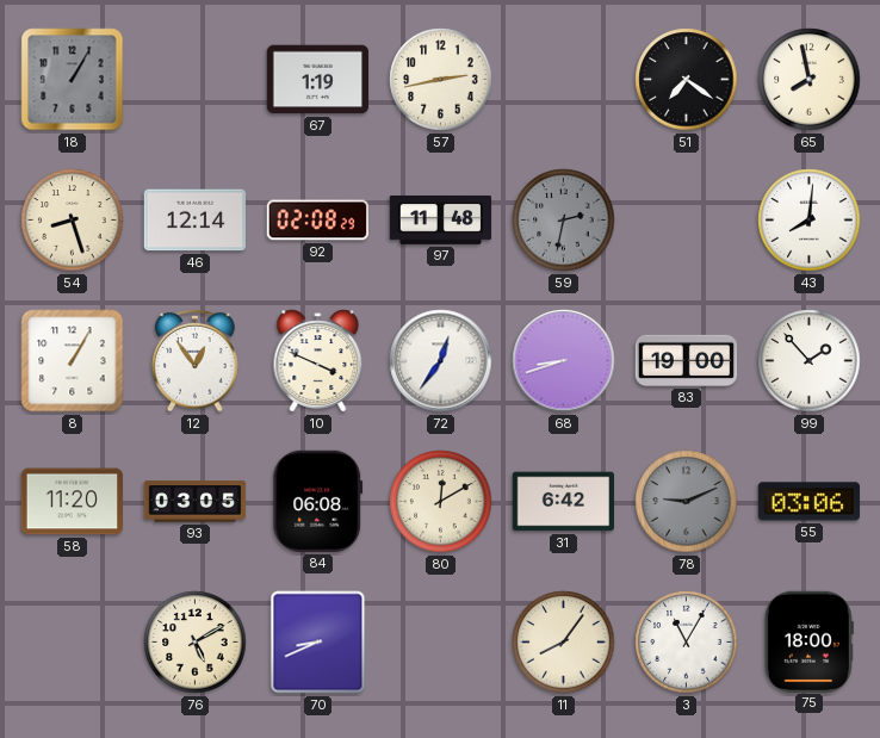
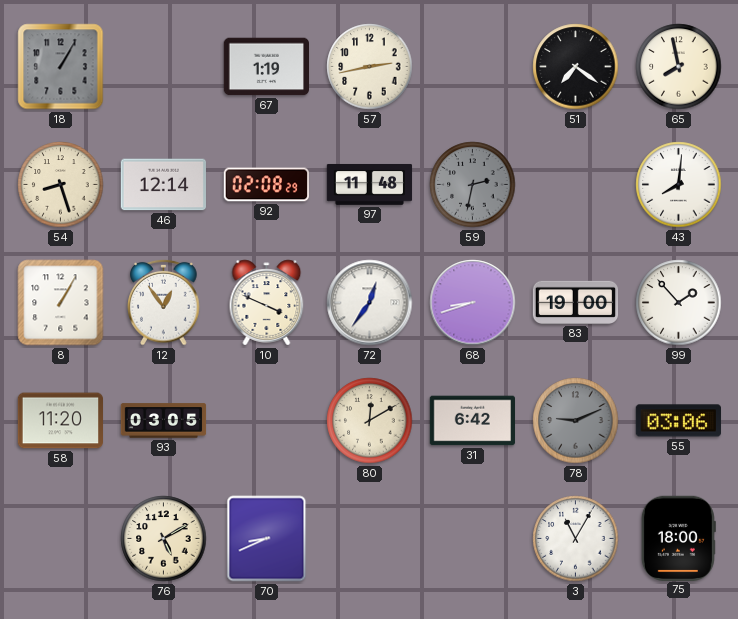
84: 06:08 -> none
11: 8:06 -> none
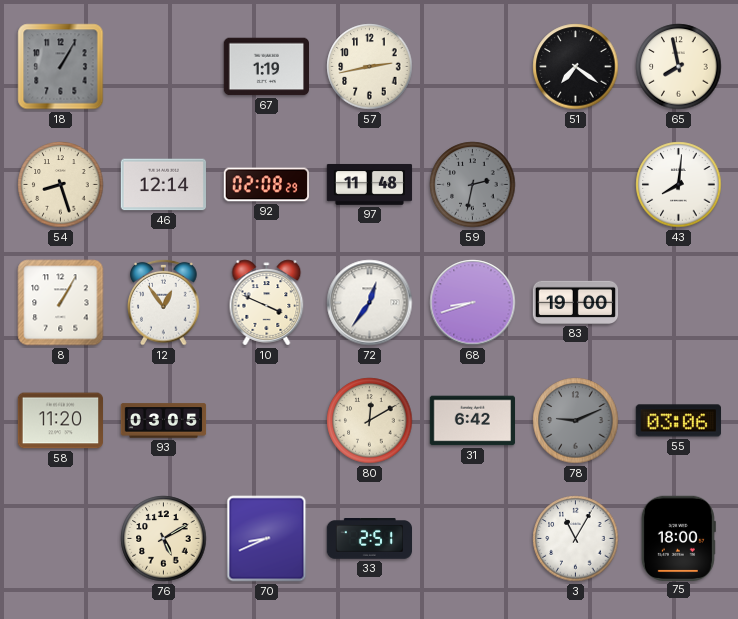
99: 1:53 -> none
33: none -> 2:51
